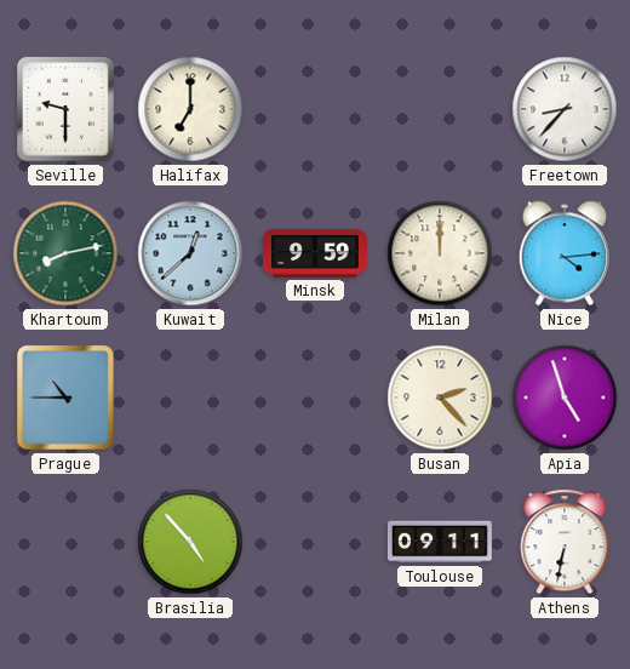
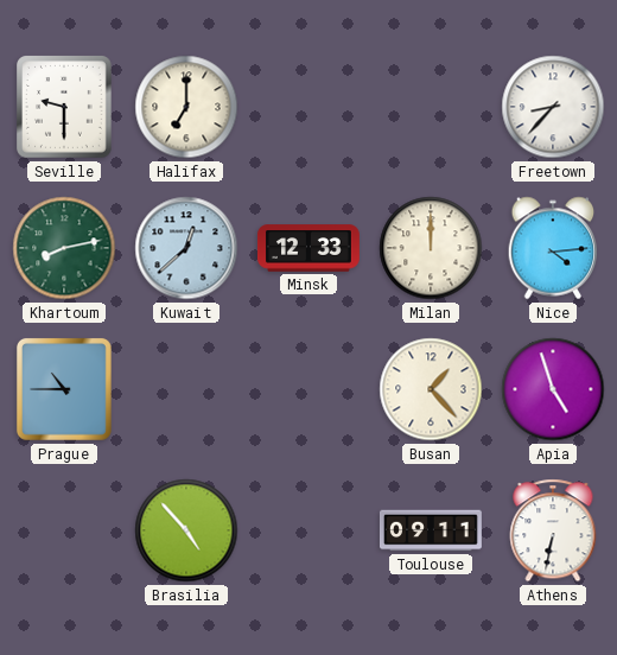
Minsk: 9:59 -> 12:33
Busan: 2:23 -> 1:23
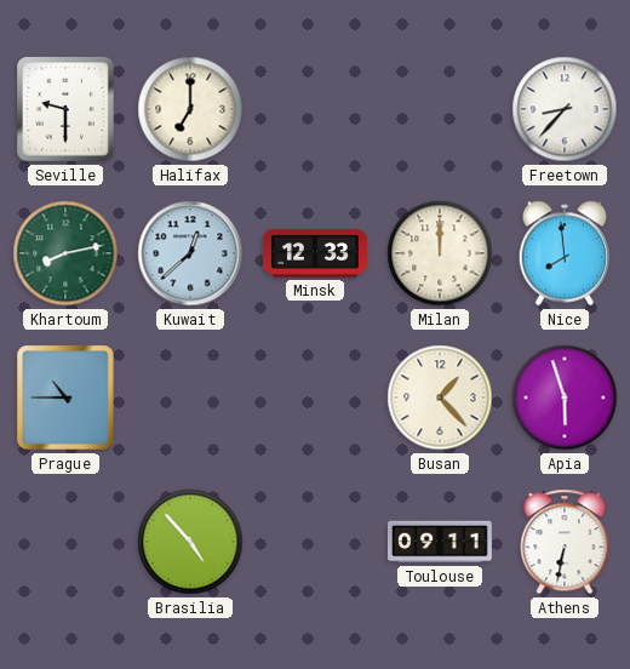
Nice: 4:14 -> 7:59
Apia: 4:57 -> 5:57
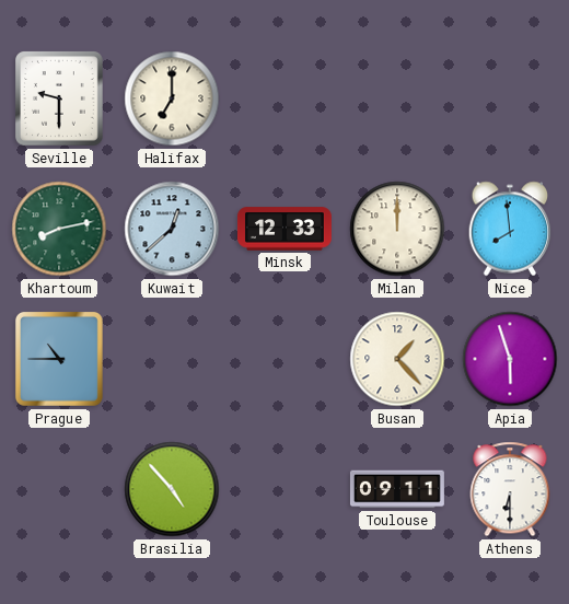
Freetown: 8:37 -> none
Athens: 6:32 -> 6:30
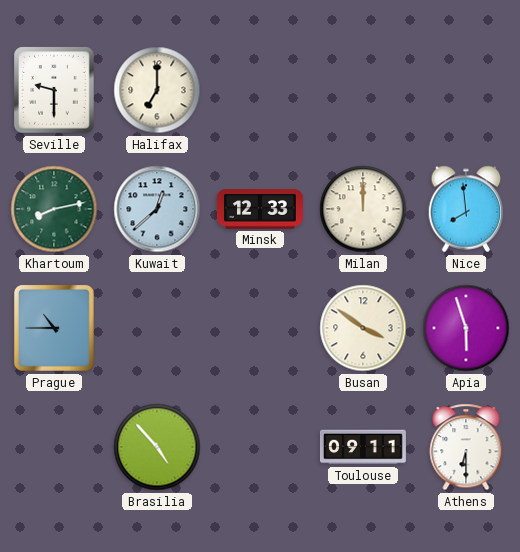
Busan: 1:23 -> 3:51
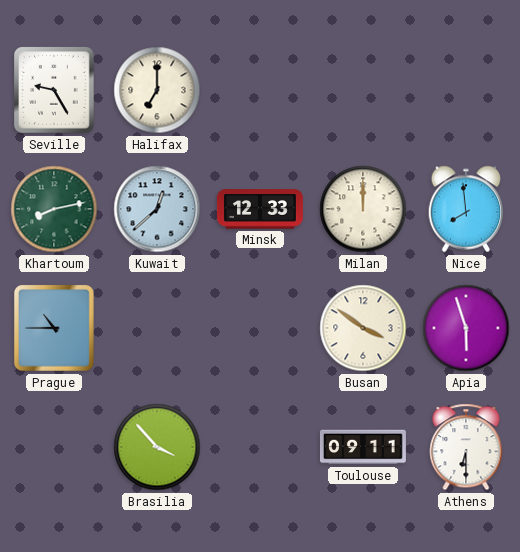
Seville: 9:30 -> 9:25
Brasilia: 4:53 -> 3:53
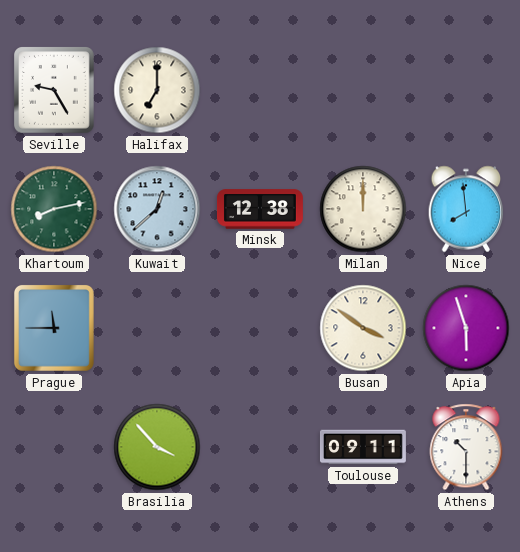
Minsk: 12:33 -> 12:38
Prague: 10:45 -> 11:45
Athens: 6:30 -> 10:30
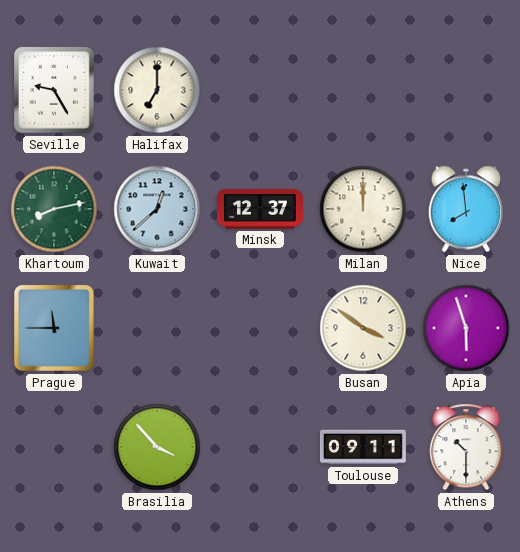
Minsk: 12:38 -> 12:37
